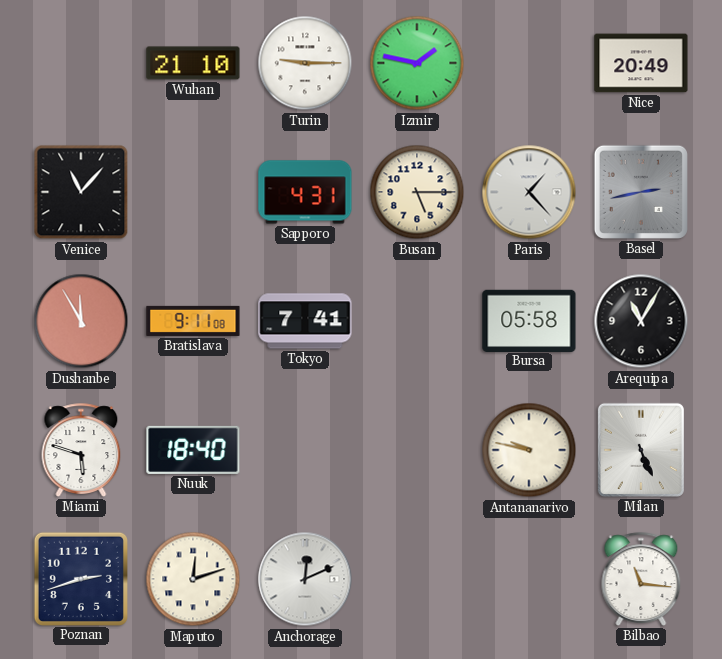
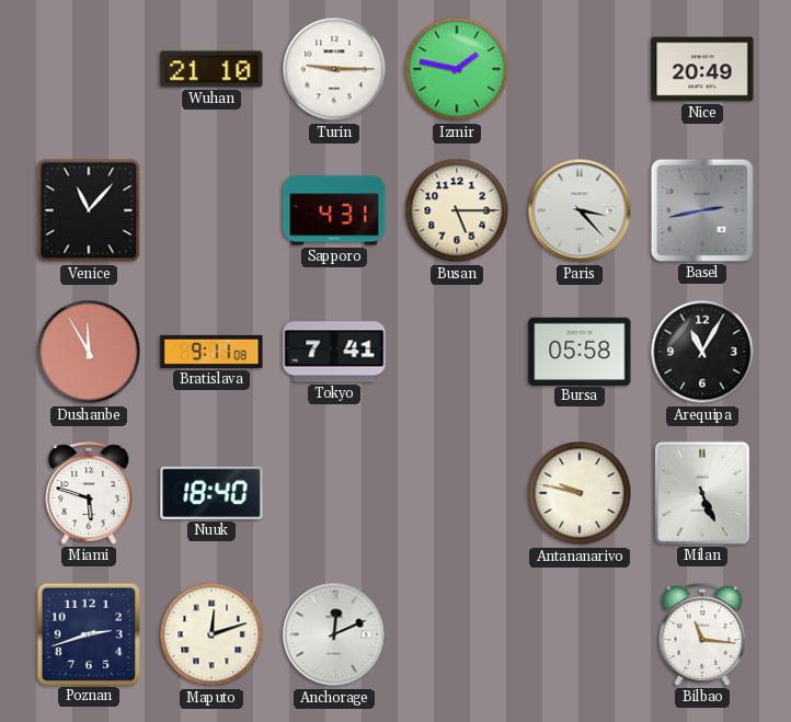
Paris: 1:23 -> 3:23
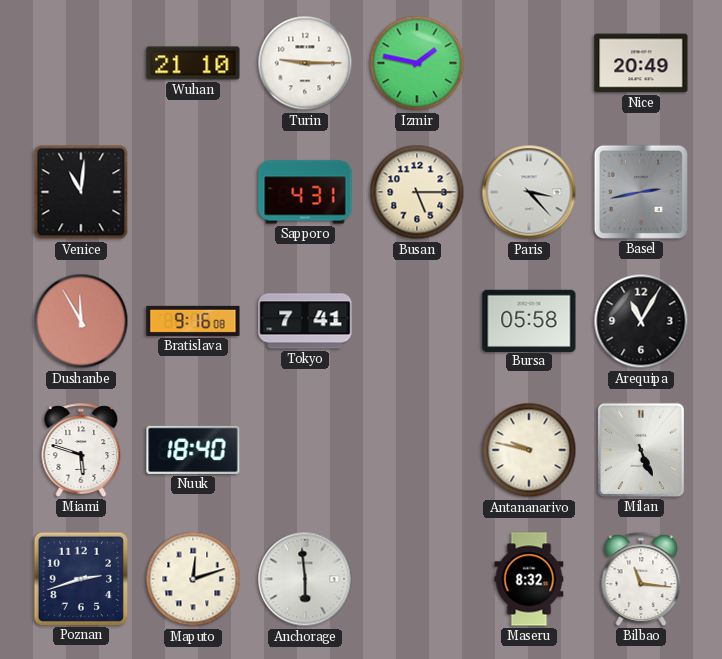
Venice: 11:07 -> 11:01
Bratislava: 9:11 -> 9:16
Anchorage: 12:11 -> 5:59
Maseru: none -> 8:32
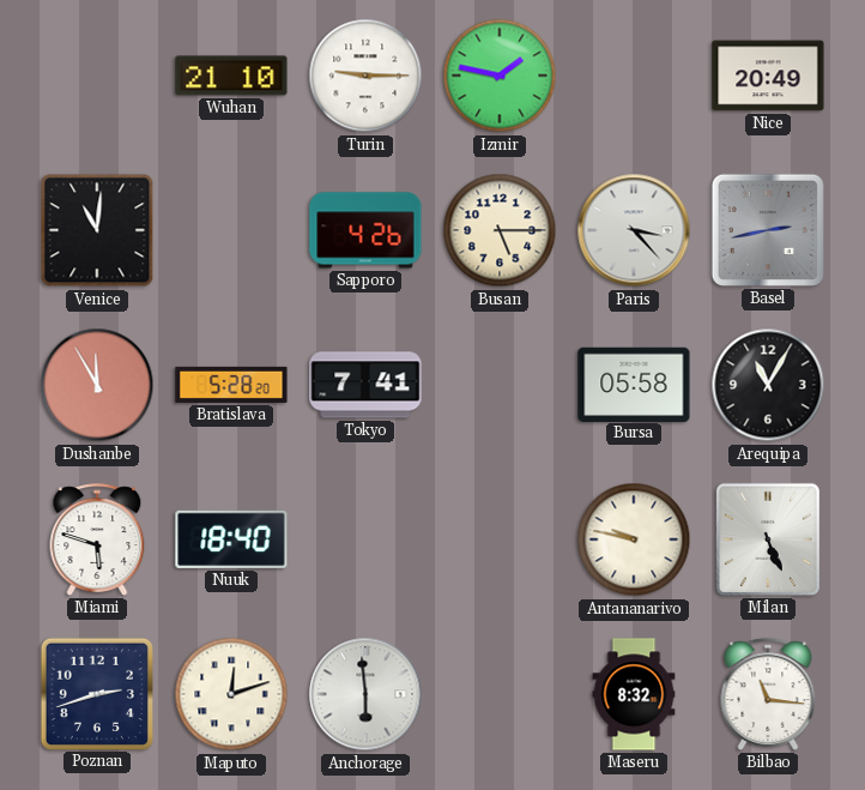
Sapporo: 4:31 -> 4:26
Bratislava: 9:16 -> 5:28
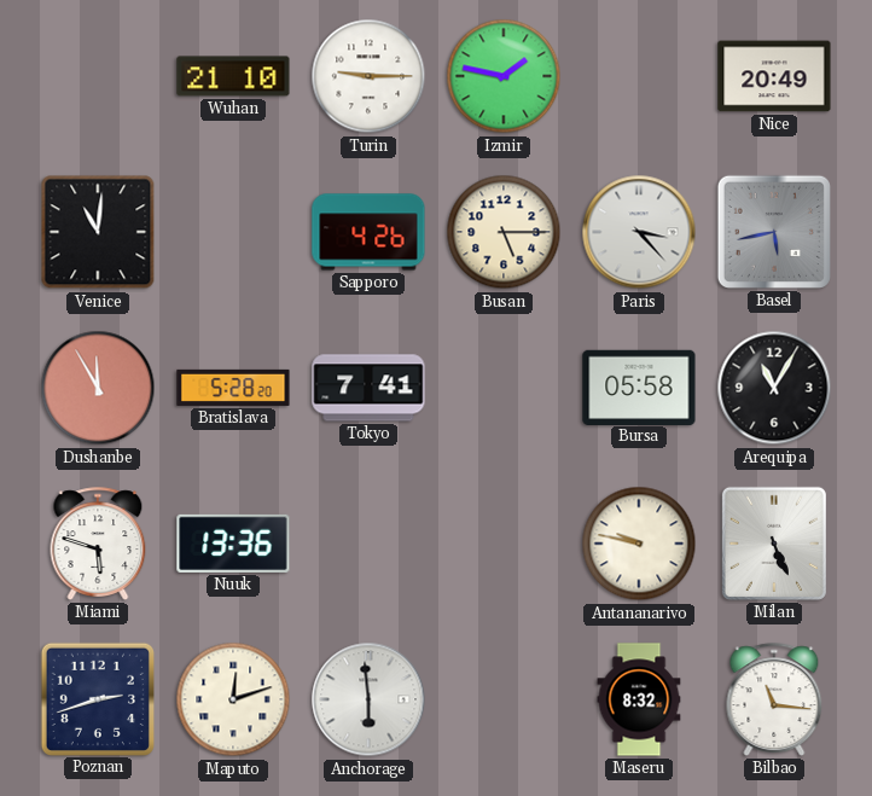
Basel: 2:43 -> 5:43
Nuuk: 18:40 -> 13:36
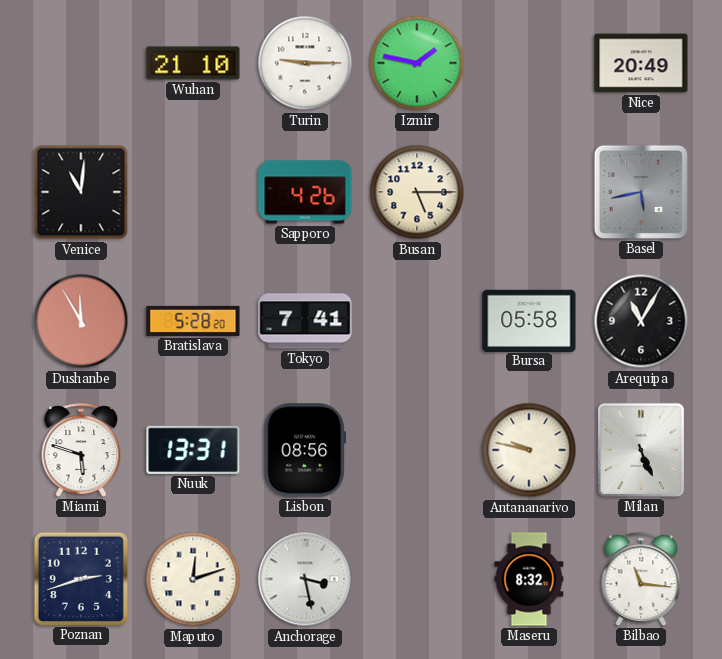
Paris: 3:23 -> none
Nuuk: 13:36 -> 13:31
Lisbon: none -> 08:56
Anchorage: 5:59 -> 3:28
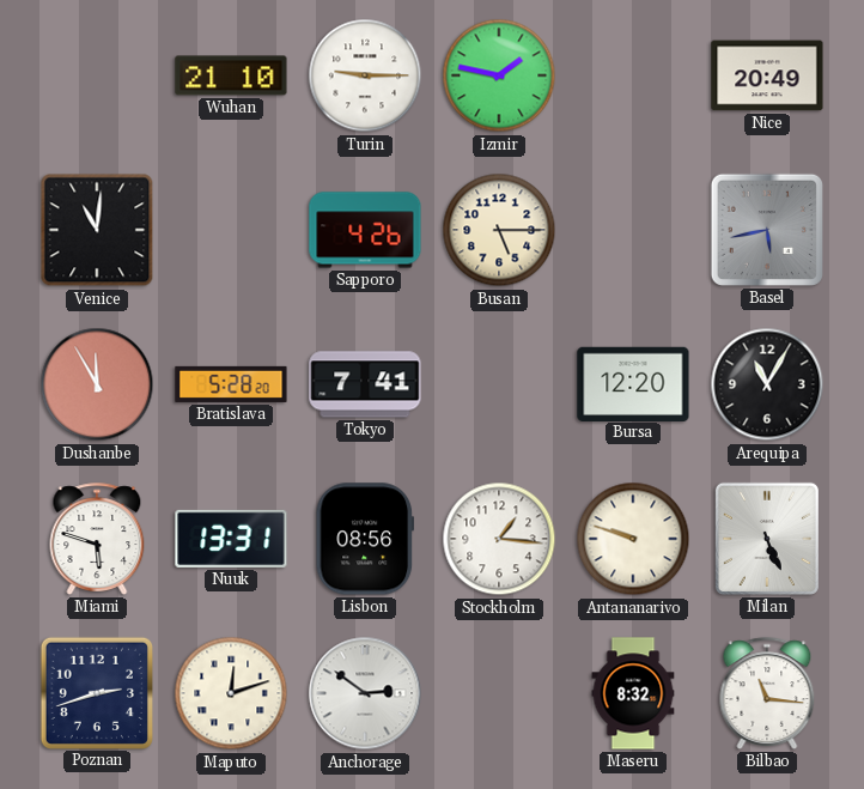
Bursa: 05:58 -> 12:20
Stockholm: none -> 1:16
Antananarivo: 9:47 -> 9:48
Anchorage: 3:28 -> 2:51
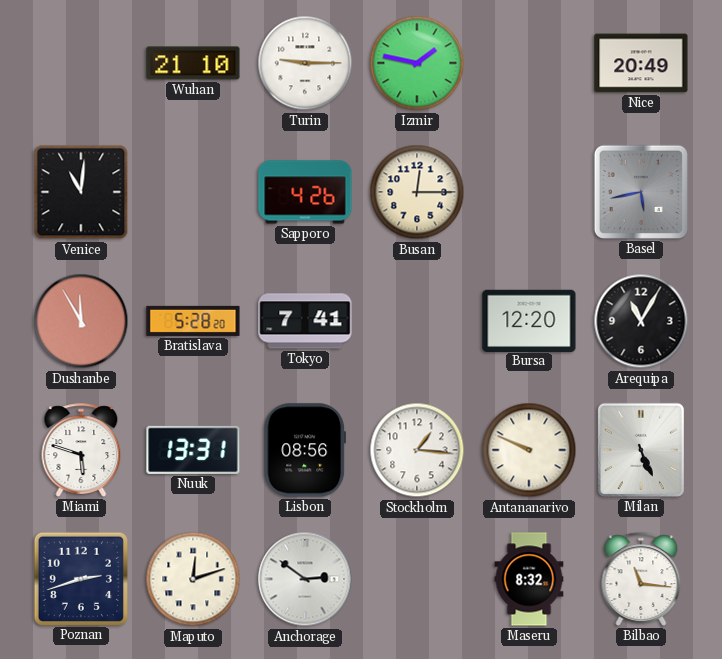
Busan: 5:15 -> 12:15
Antananarivo: 9:48 -> 9:49
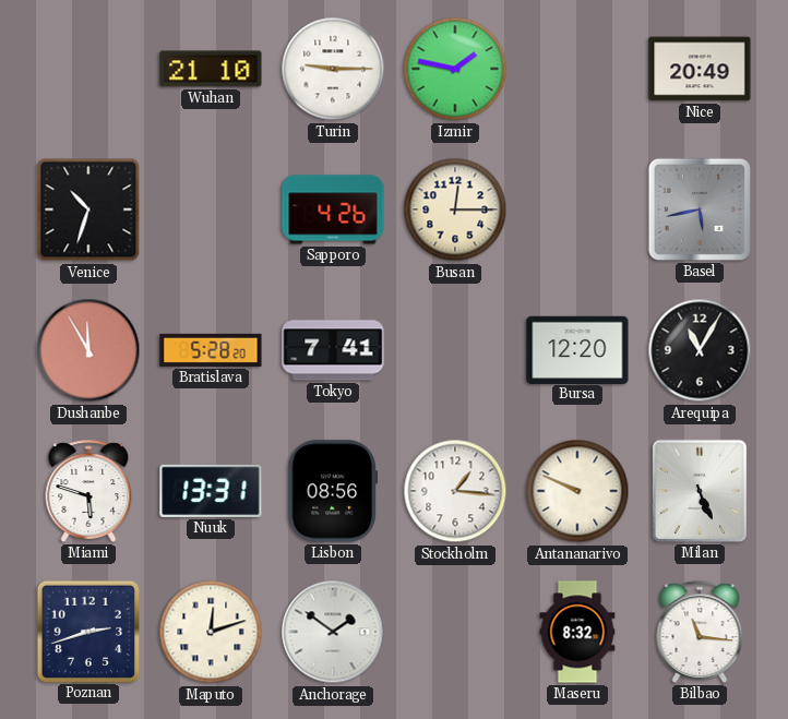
Venice: 11:01 -> 10:33
Anchorage: 2:51 -> 1:51
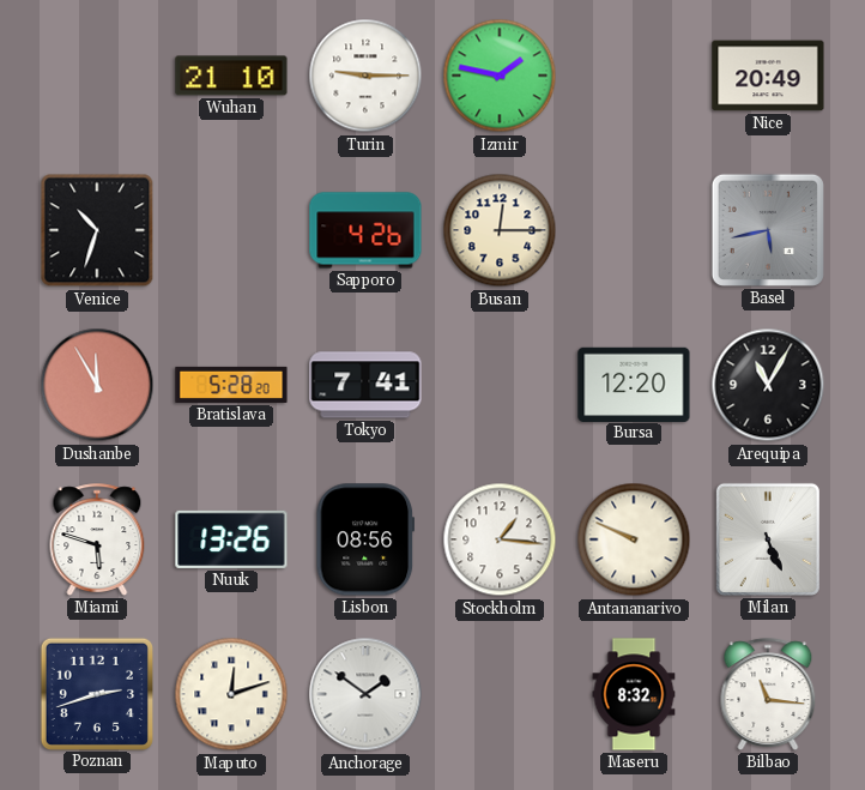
Nuuk: 13:31 -> 13:26
